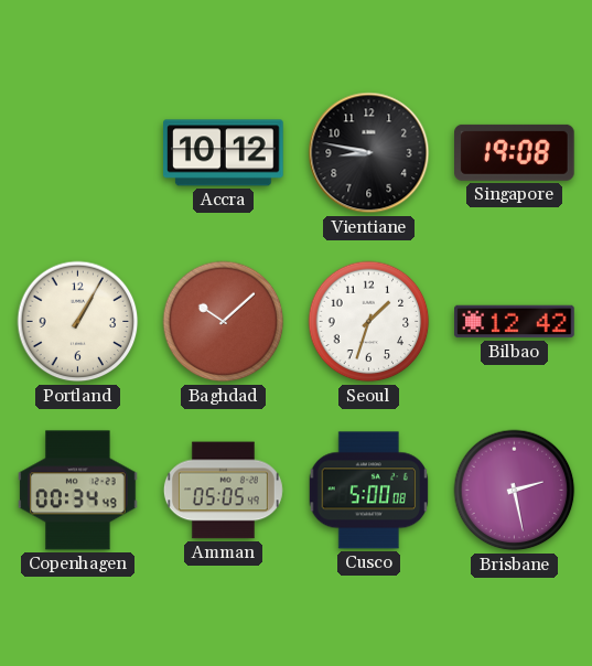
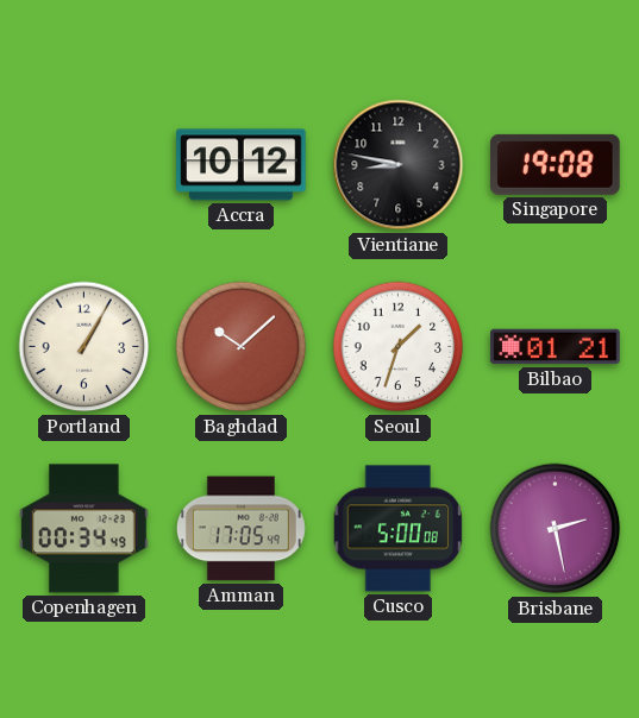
Bilbao: 12:42 -> 01:21
Amman: 05:05 -> 17:05
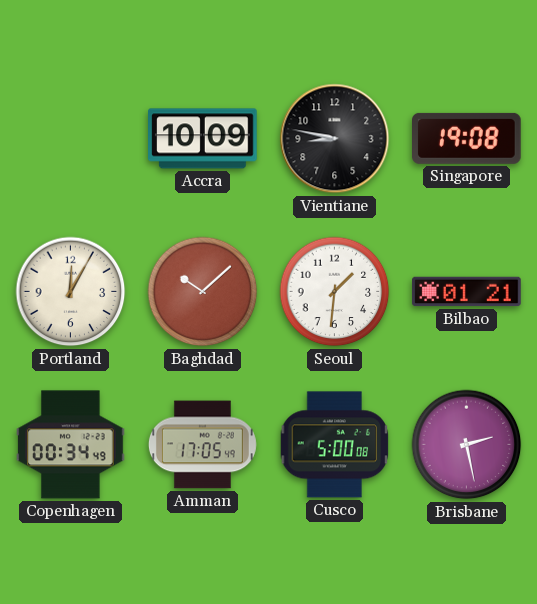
Accra: 10:12 -> 10:09
Portland: 1:05 -> 12:05
Seoul: 1:33 -> 1:31
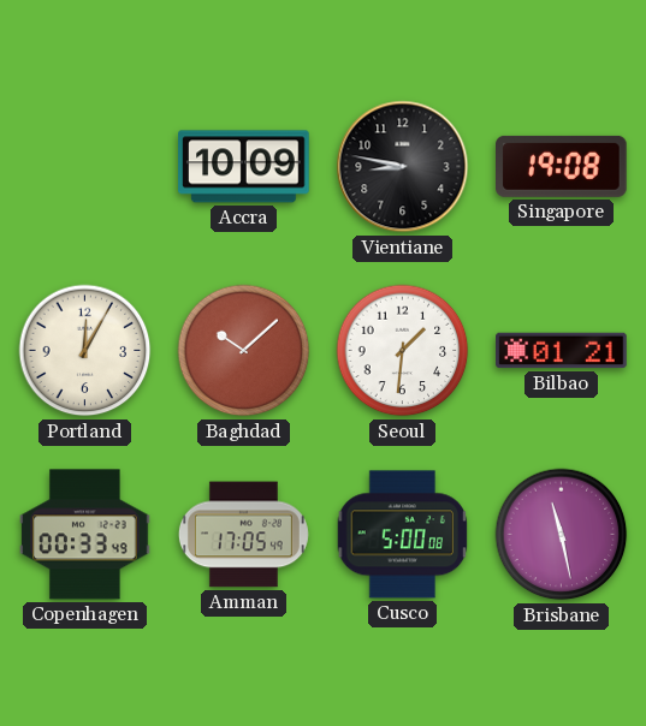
Copenhagen: 00:34 -> 00:33
Brisbane: 2:28 -> 11:28
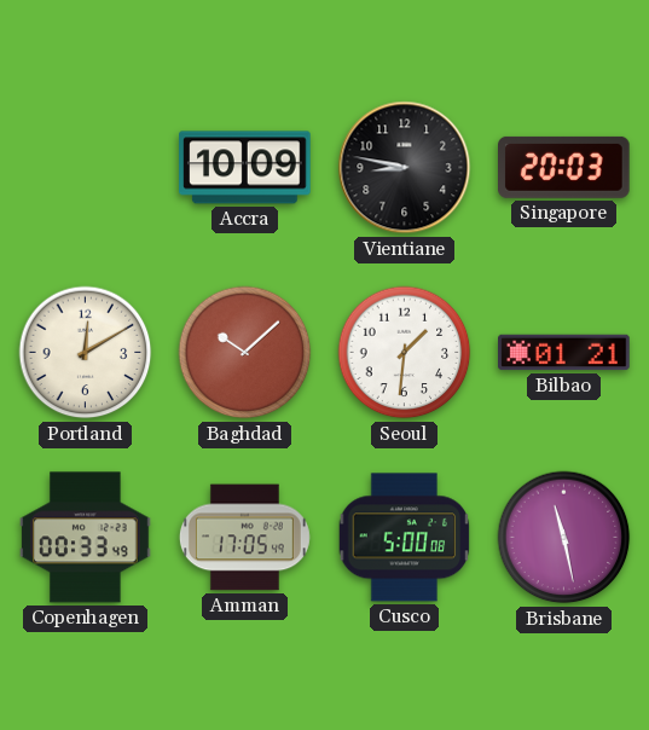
Singapore: 19:08 -> 20:03
Portland: 12:05 -> 12:10
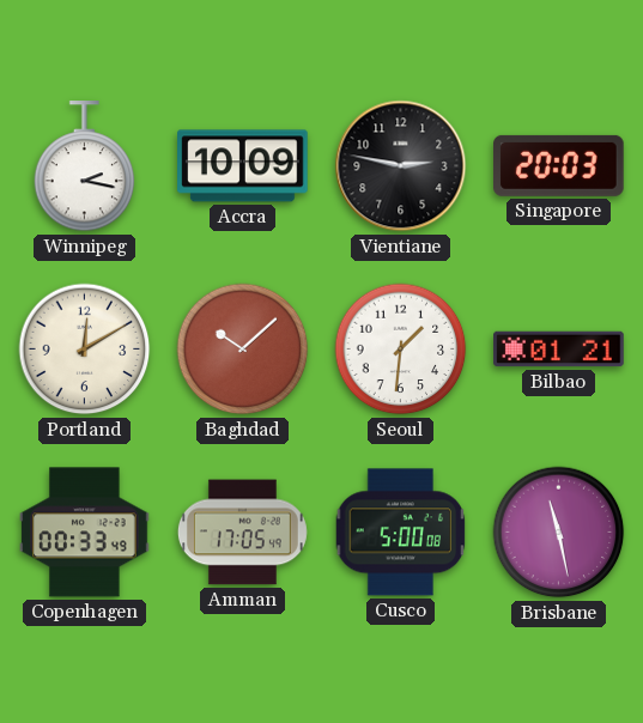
Winnipeg: none -> 2:17
Vientiane: 8:47 -> 2:47
